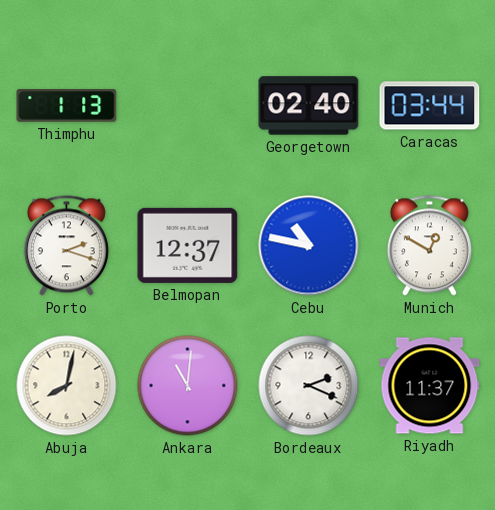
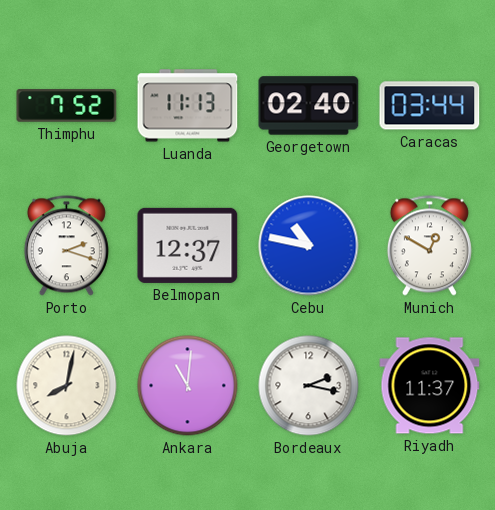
Thimphu: 1:13 -> 7:52
Luanda: none -> 11:13
Bordeaux: 2:19 -> 2:17
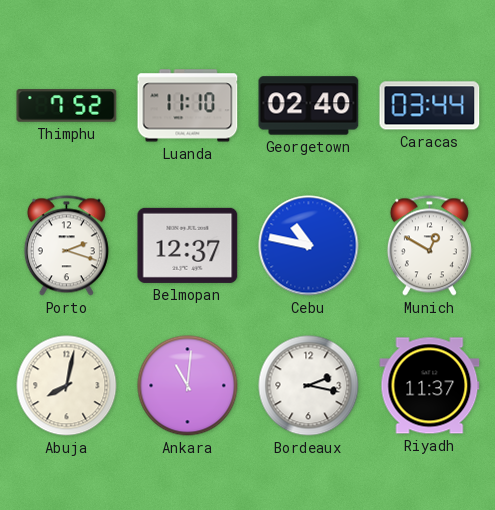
Luanda: 11:13 -> 11:10
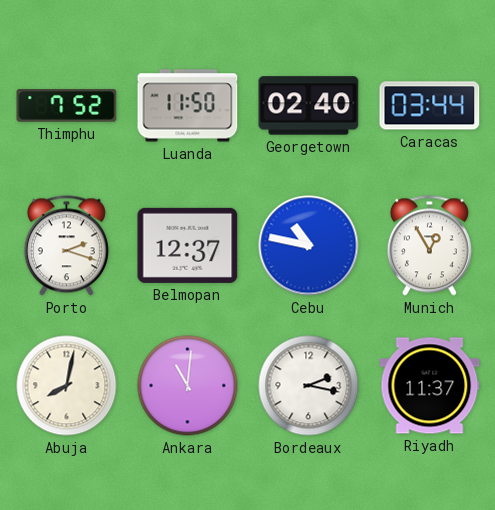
Luanda: 11:10 -> 11:50
Munich: 12:50 -> 12:55
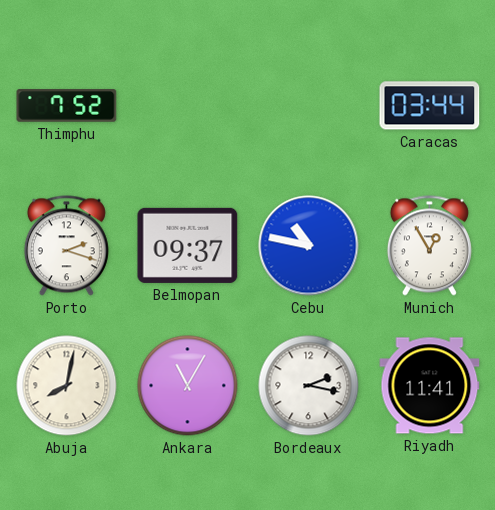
Luanda: 11:50 -> none
Georgetown: 02:40 -> none
Belmopan: 12:37 -> 09:37
Ankara: 11:01 -> 11:05
Riyadh: 11:37 -> 11:41
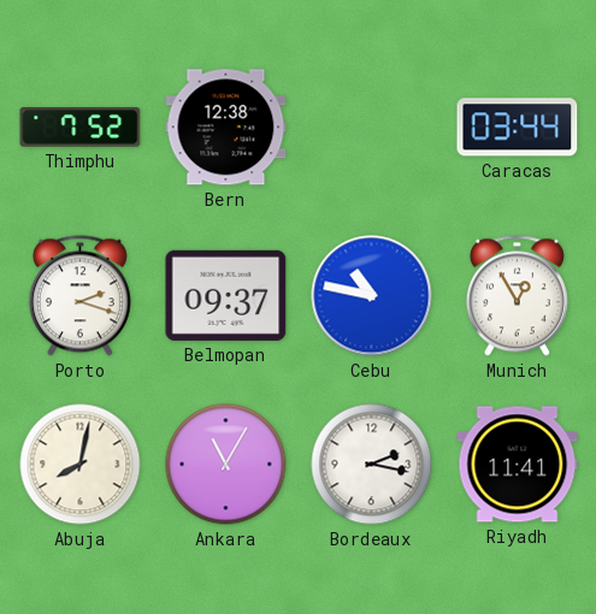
Bern: none -> 12:38
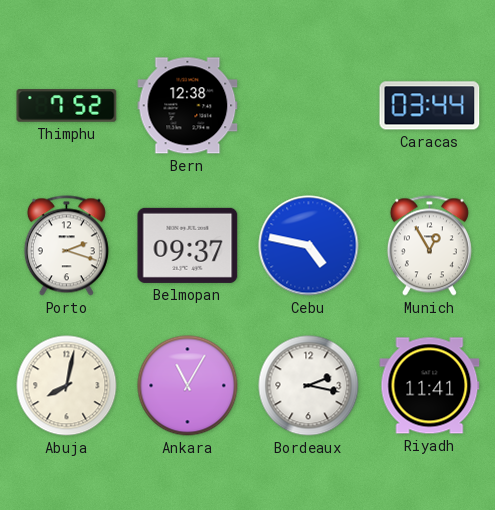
Cebu: 10:47 -> 4:47
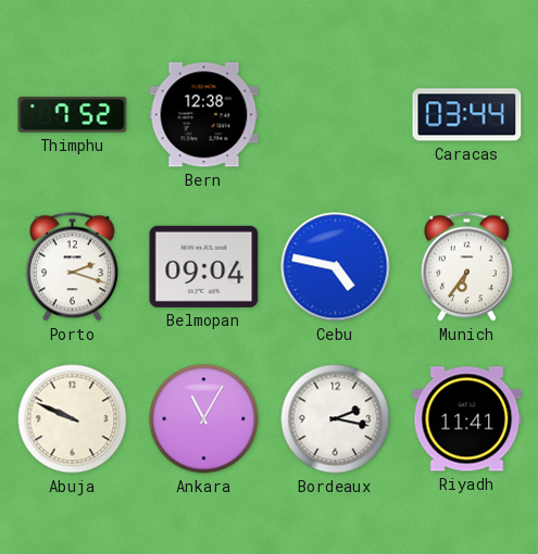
Belmopan: 09:37 -> 09:04
Munich: 12:55 -> 6:36
Abuja: 8:02 -> 9:49
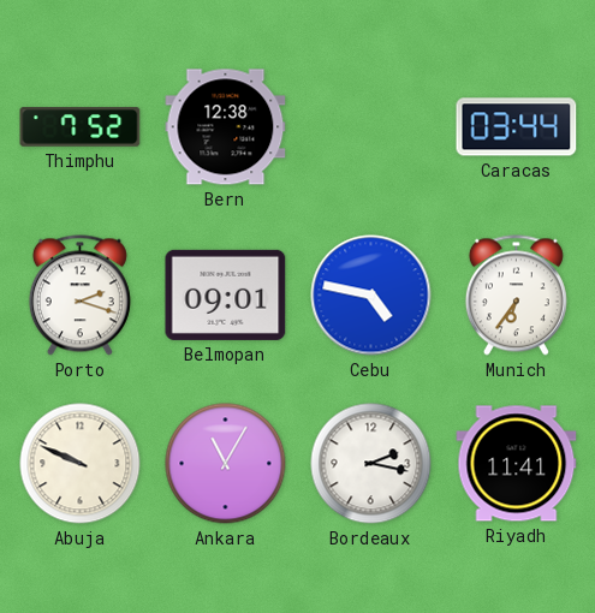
Belmopan: 09:04 -> 09:01
